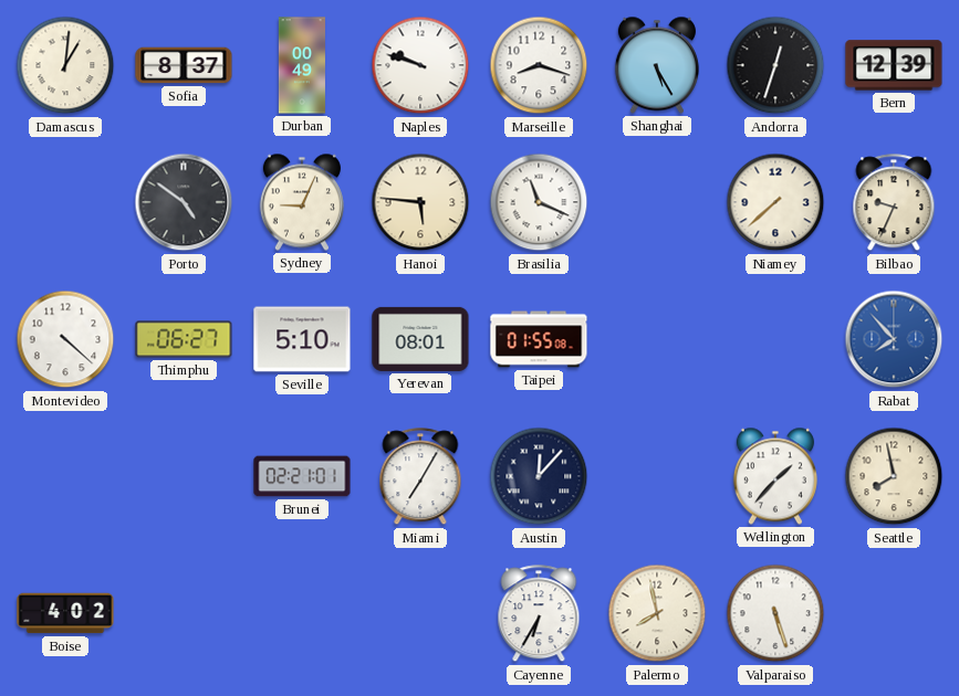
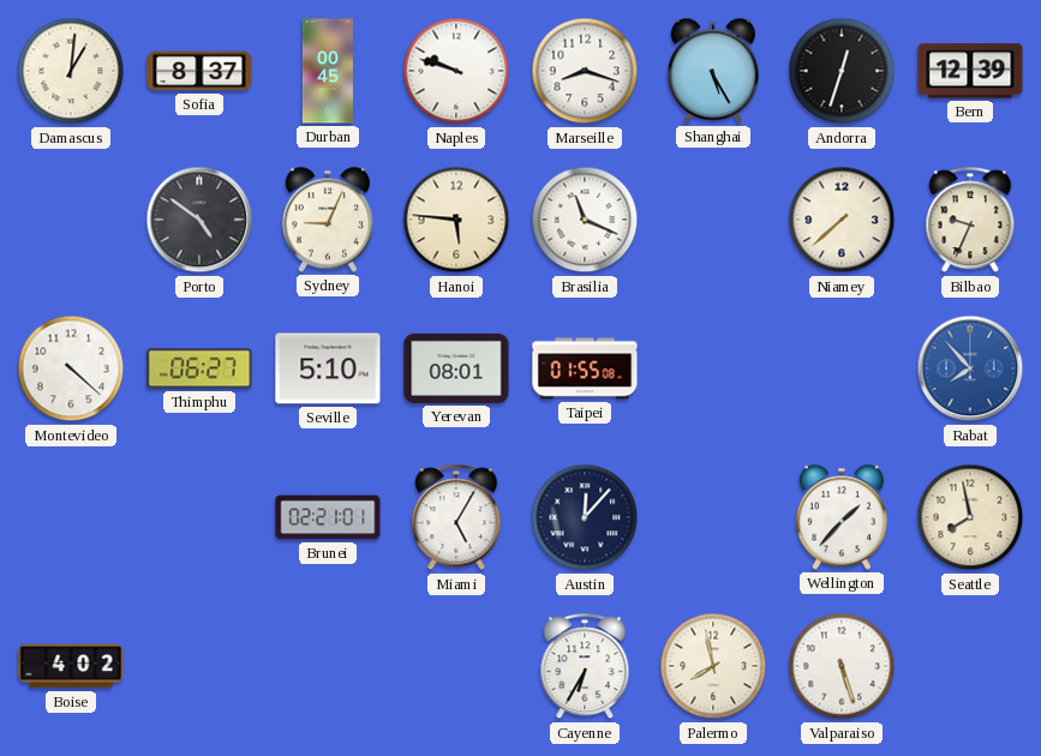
Durban: 00:49 -> 00:45
Miami: 7:05 -> 5:05
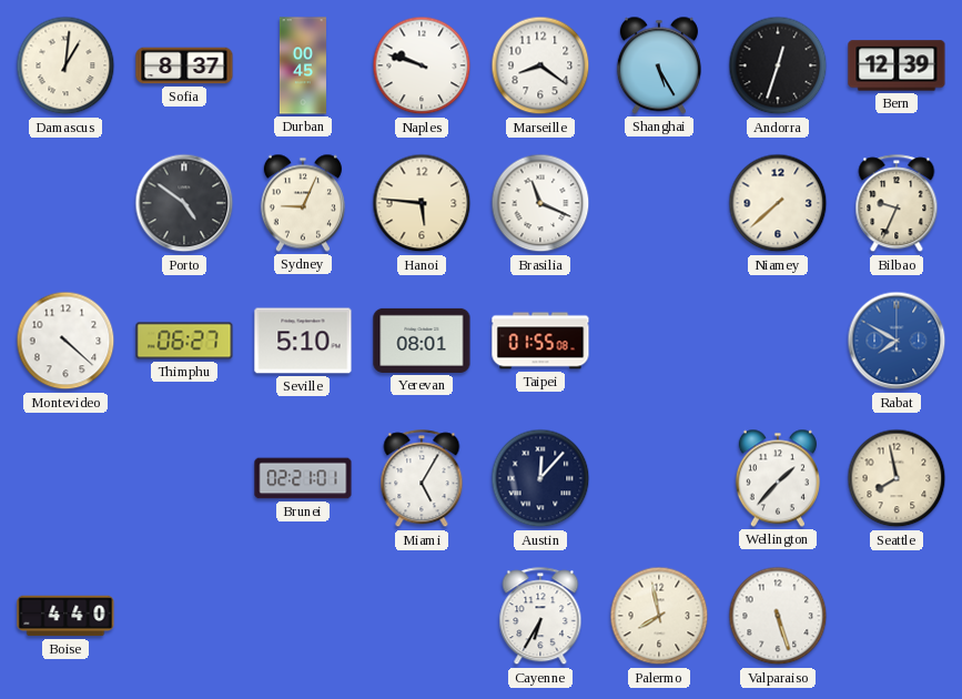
Marseille: 8:18 -> 8:21
Rabat: 7:53 -> 7:50
Boise: 4:02 -> 4:40
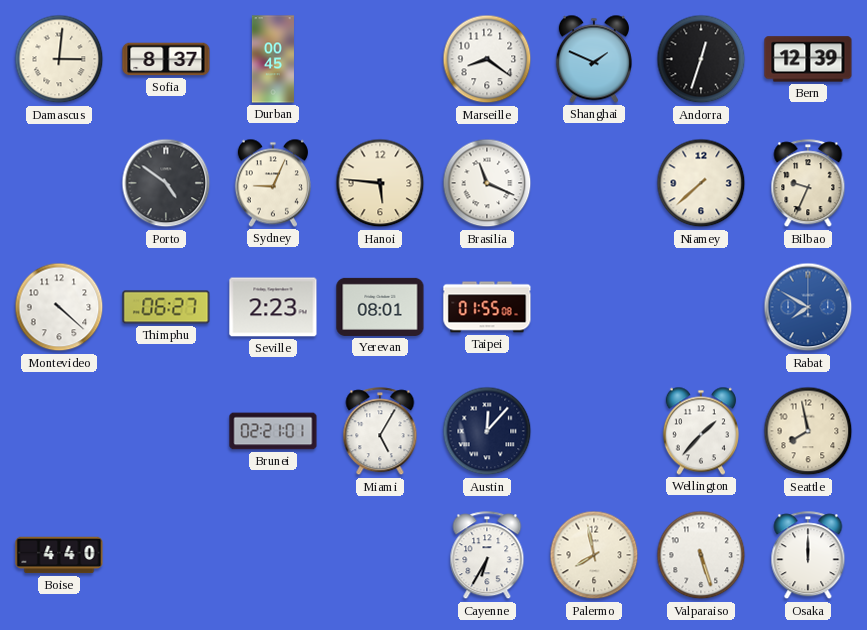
Damascus: 1:01 -> 3:01
Naples: 9:48 -> none
Shanghai: 5:25 -> 1:49
Seville: 5:10 -> 2:23
Osaka: none -> 12:00
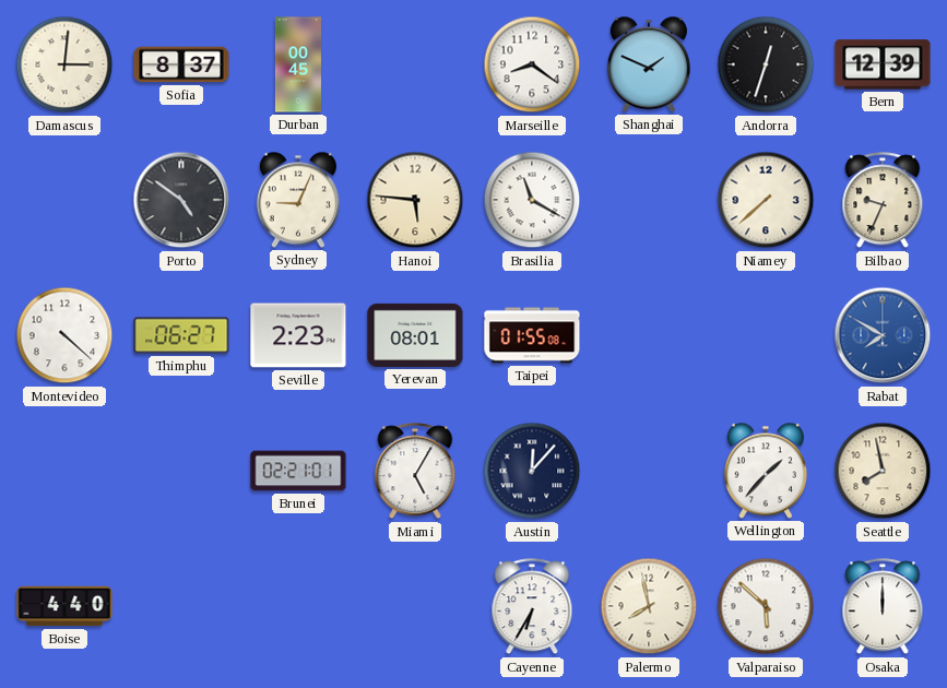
Brasilia: 11:19 -> 11:20
Valparaiso: 5:27 -> 5:52
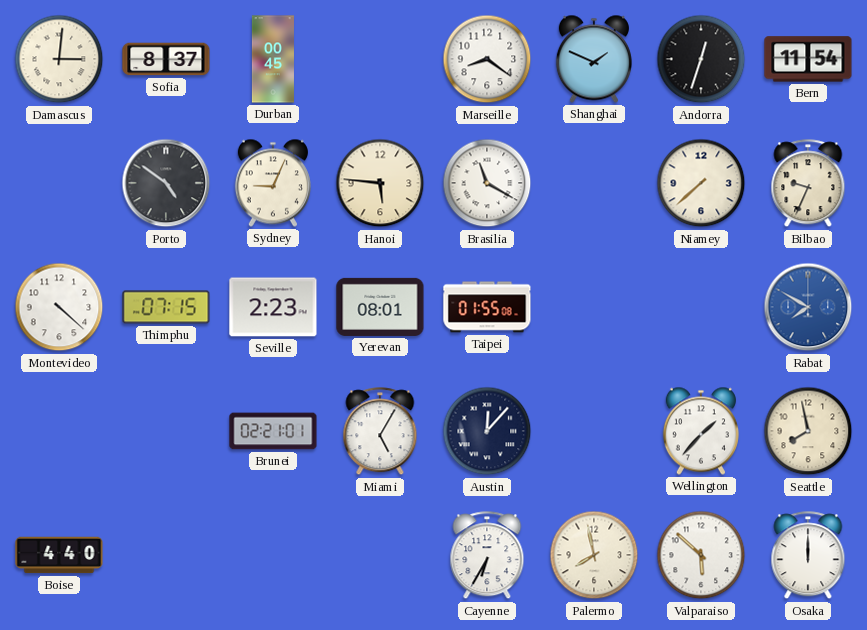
Bern: 12:39 -> 11:54
Thimphu: 06:27 -> 07:15
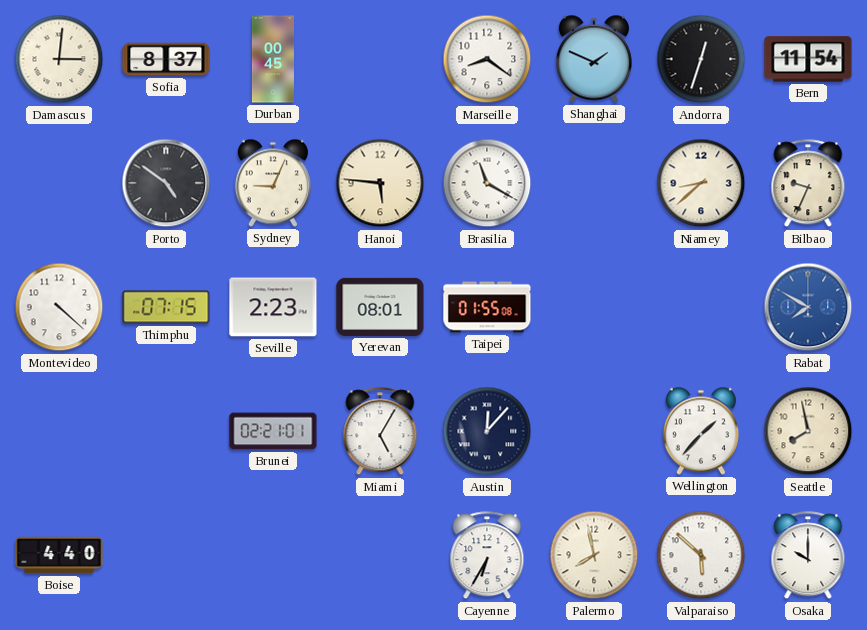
Niamey: 7:38 -> 8:38
Osaka: 12:00 -> 10:00
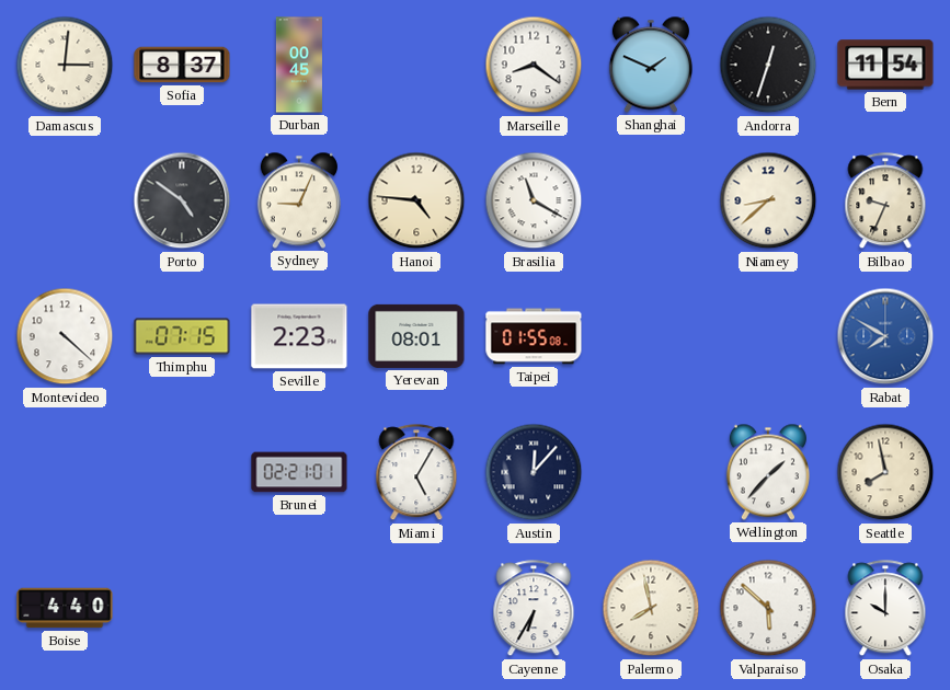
Hanoi: 5:46 -> 4:46
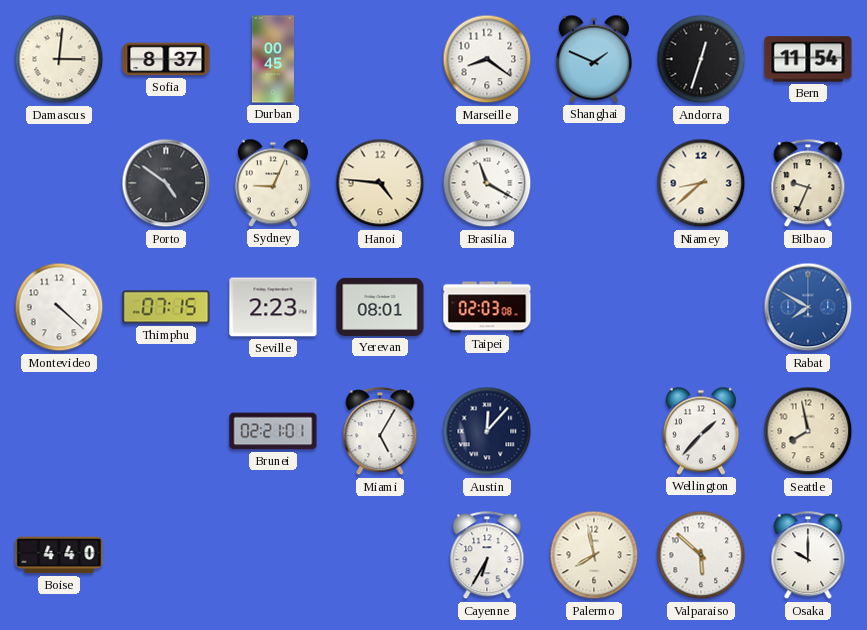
Taipei: 01:55 -> 02:03
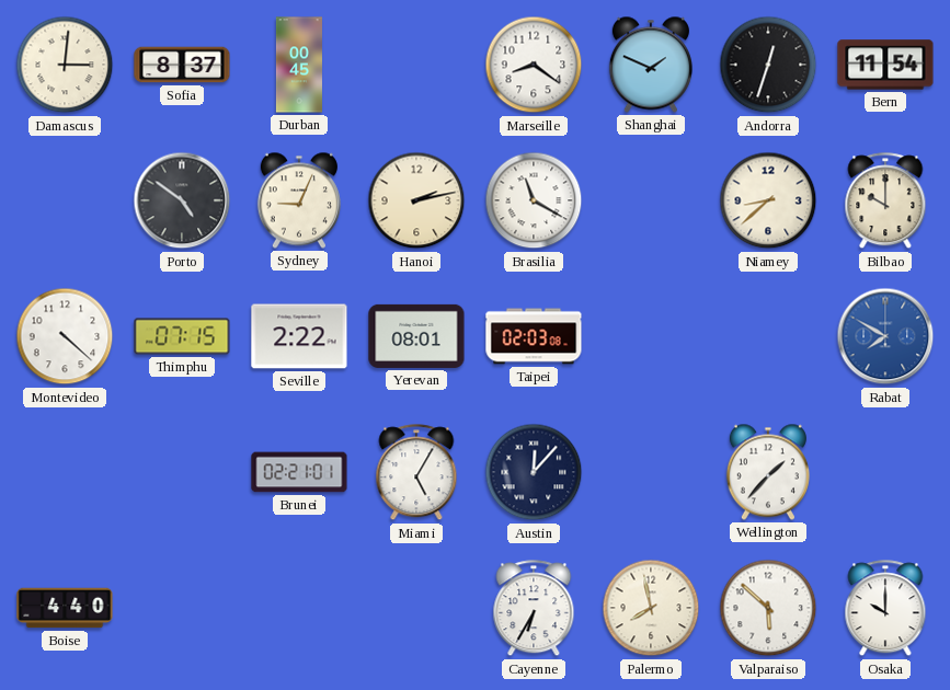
Hanoi: 4:46 -> 2:13
Bilbao: 9:34 -> 10:00
Seville: 2:23 -> 2:22
Seattle: 7:58 -> none
